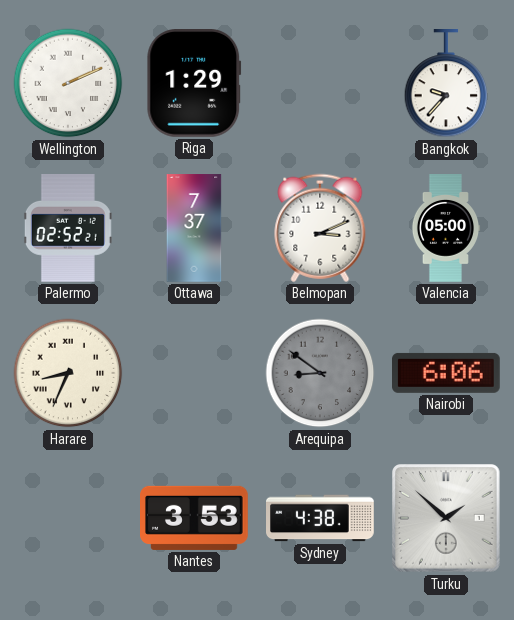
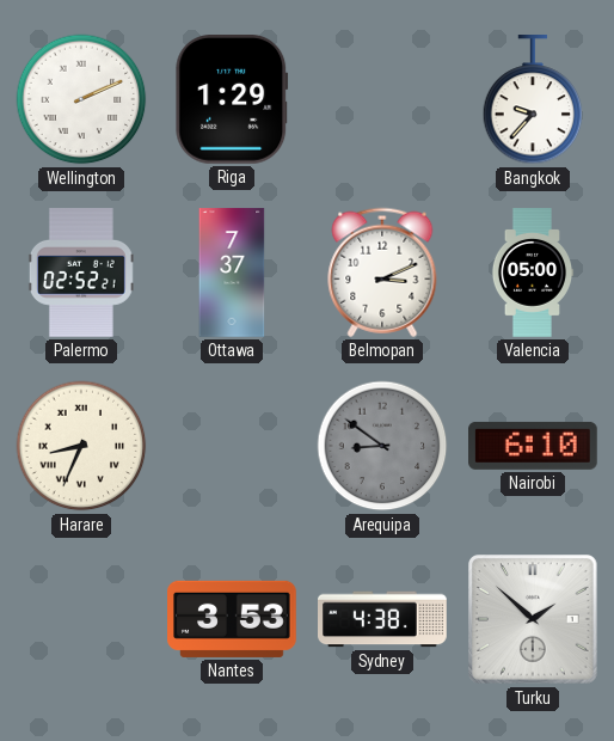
Nairobi: 6:06 -> 6:10
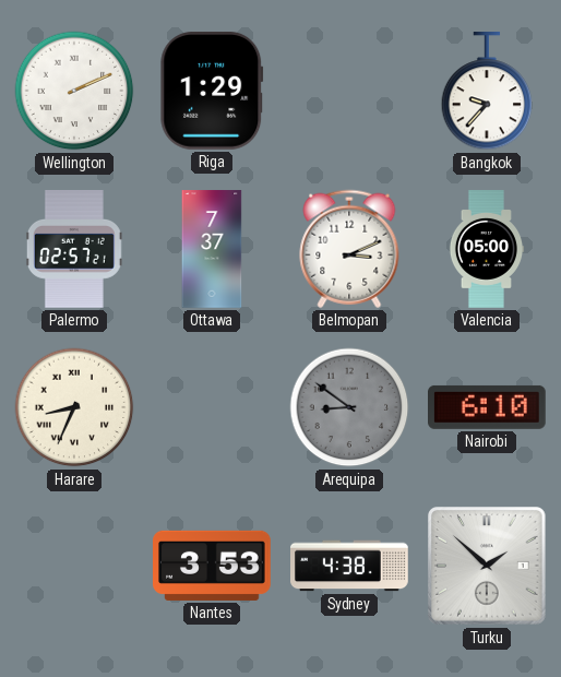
Palermo: 02:52 -> 02:57
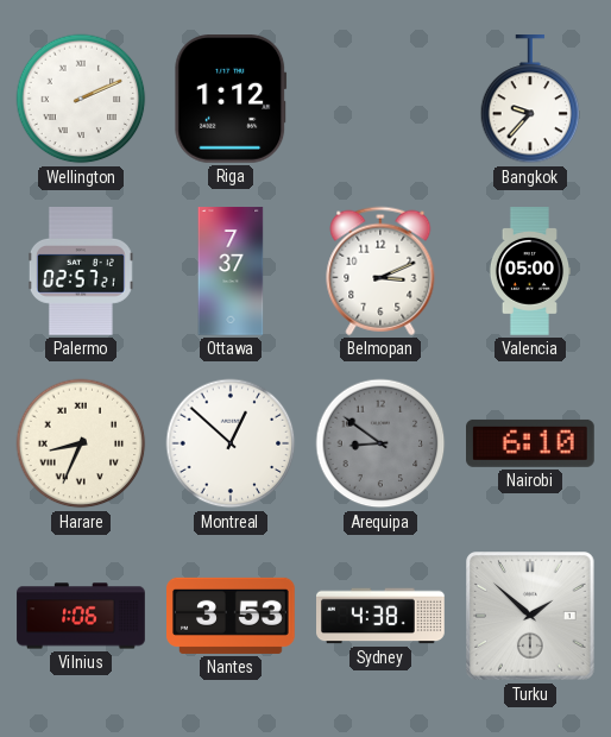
Riga: 1:29 -> 1:12
Montreal: none -> 12:52
Vilnius: none -> 1:06
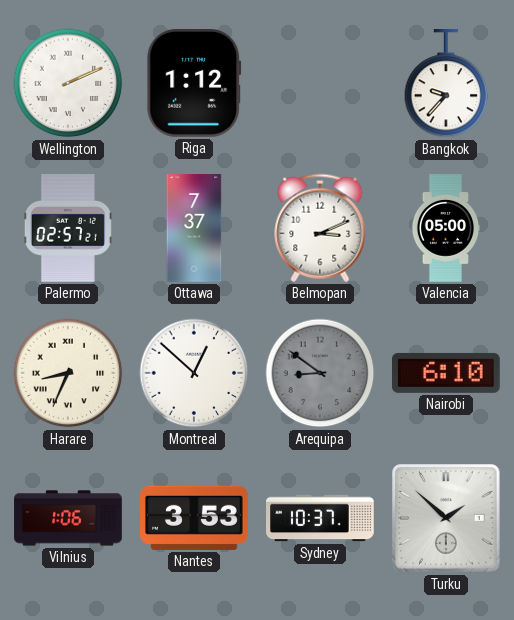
Sydney: 4:38 -> 10:37
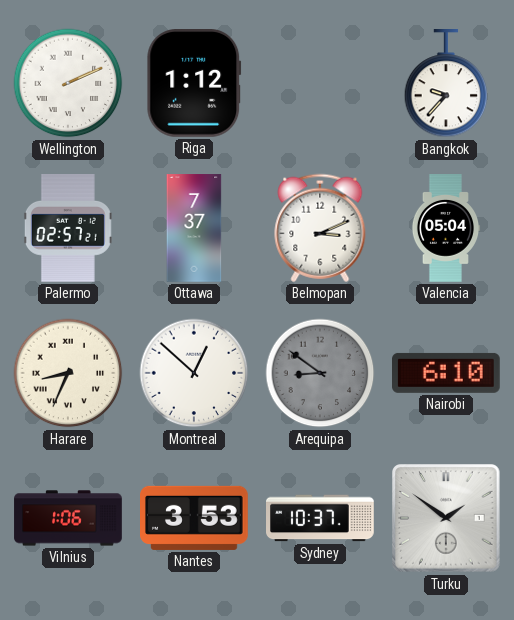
Valencia: 05:00 -> 05:04
Turku: 1:52 -> 1:51
